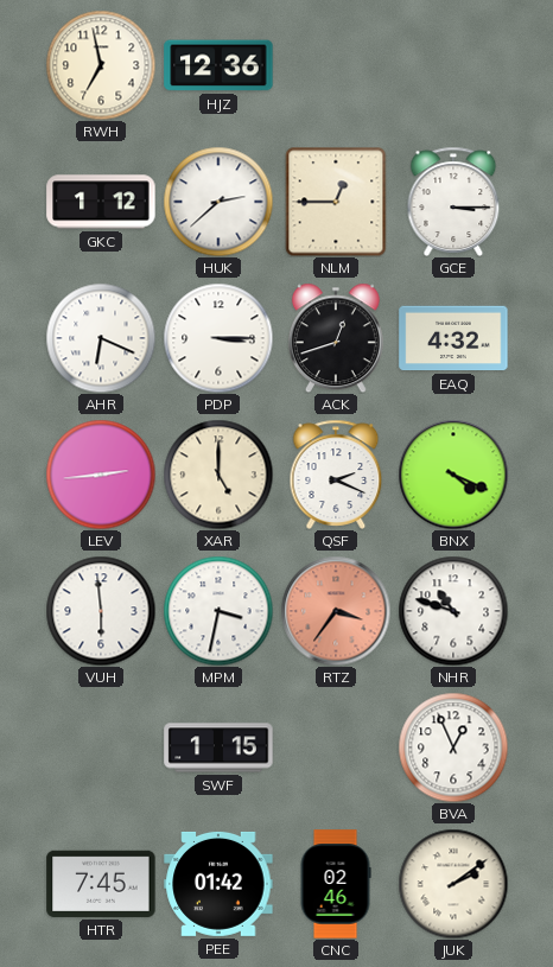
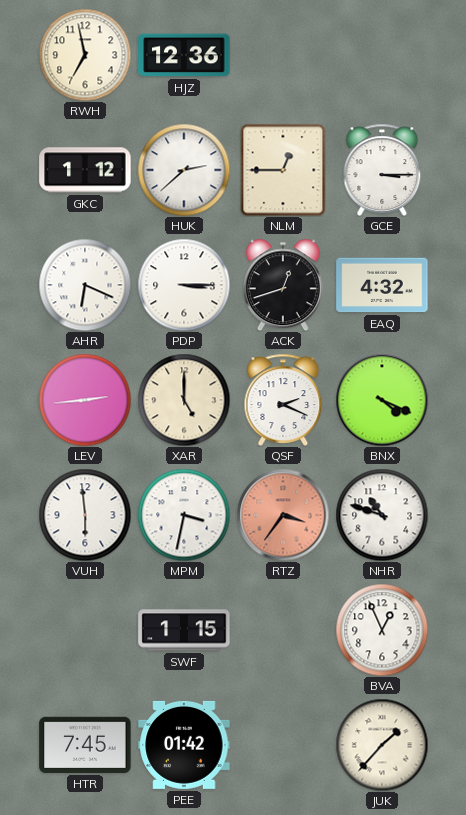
CNC: 02:46 -> none
JUK: 2:09 -> 1:37
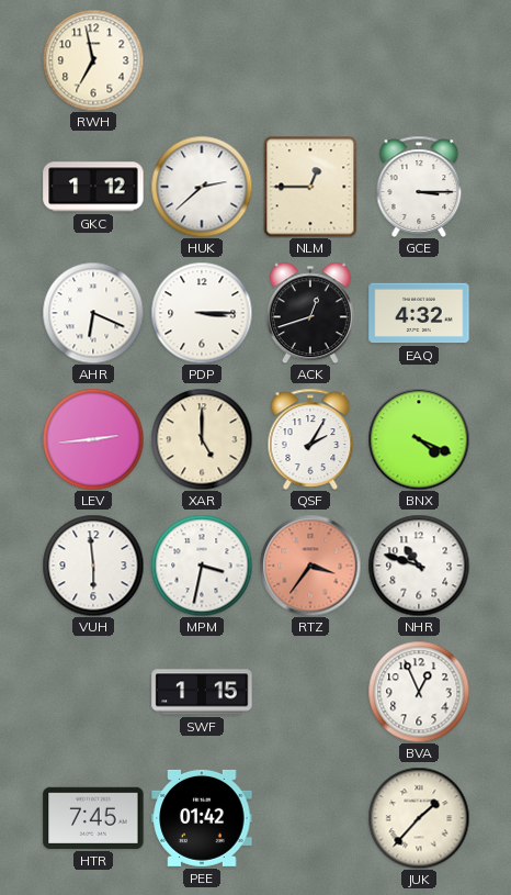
HJZ: 12:36 -> none
QSF: 2:19 -> 2:05
